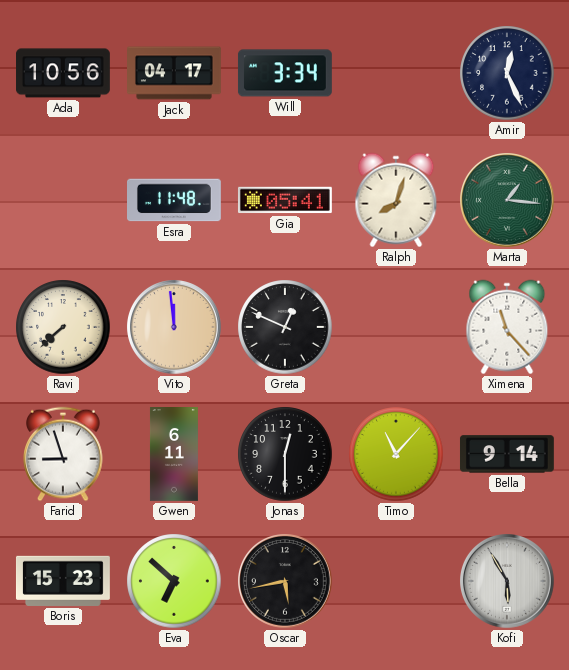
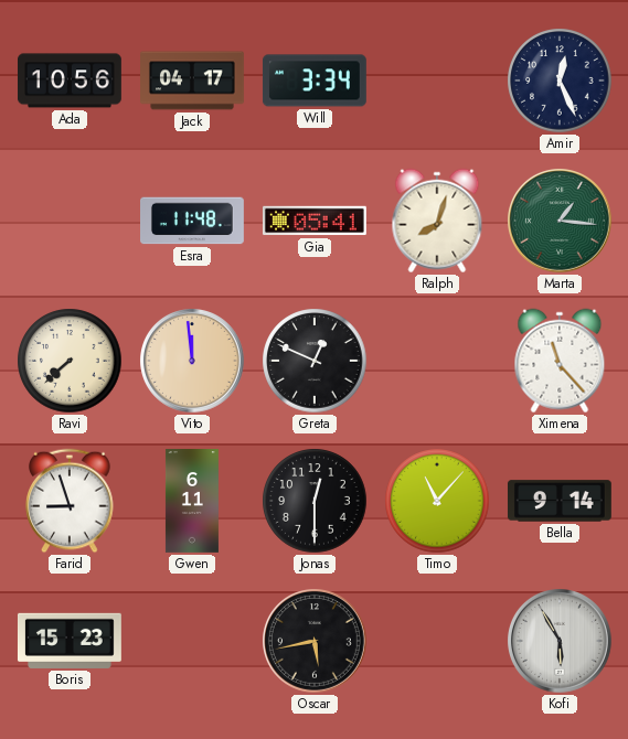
Eva: 6:52 -> none
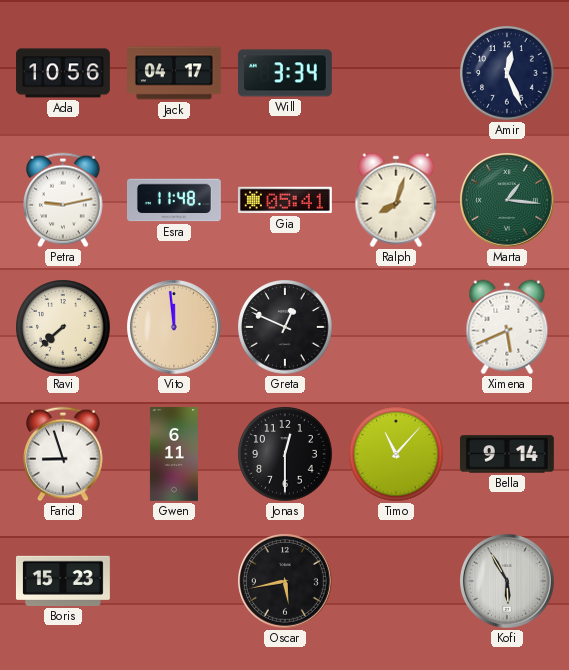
Petra: none -> 9:13
Ximena: 11:23 -> 5:41
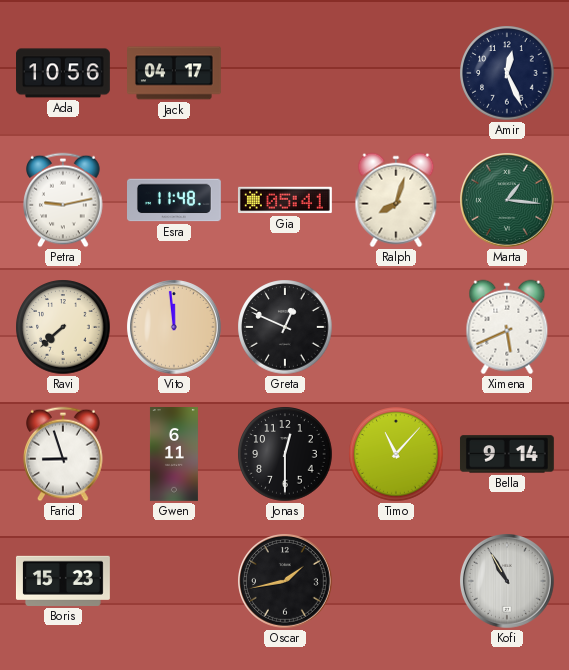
Will: 3:34 -> none
Oscar: 5:43 -> 1:43
Kofi: 5:55 -> 10:55
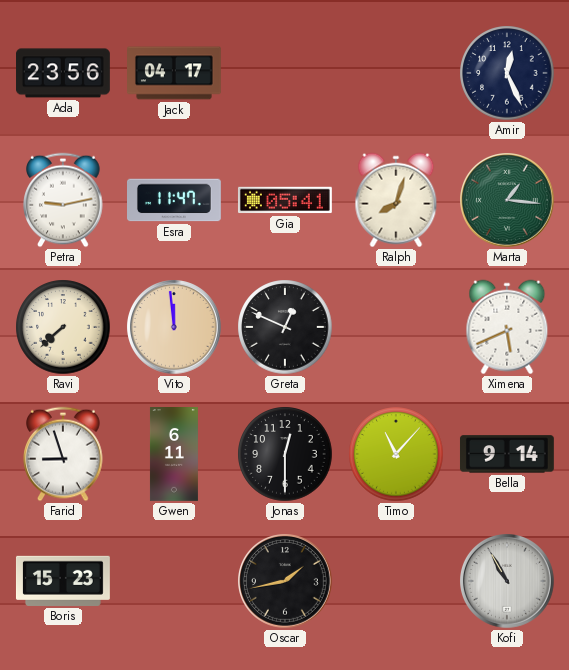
Ada: 10:56 -> 23:56
Esra: 11:48 -> 11:47
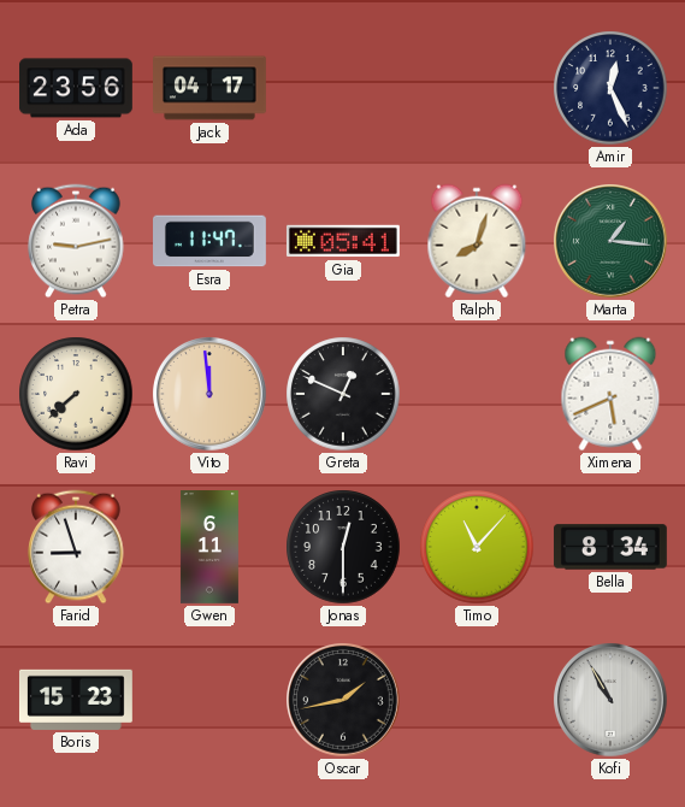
Bella: 9:14 -> 8:34
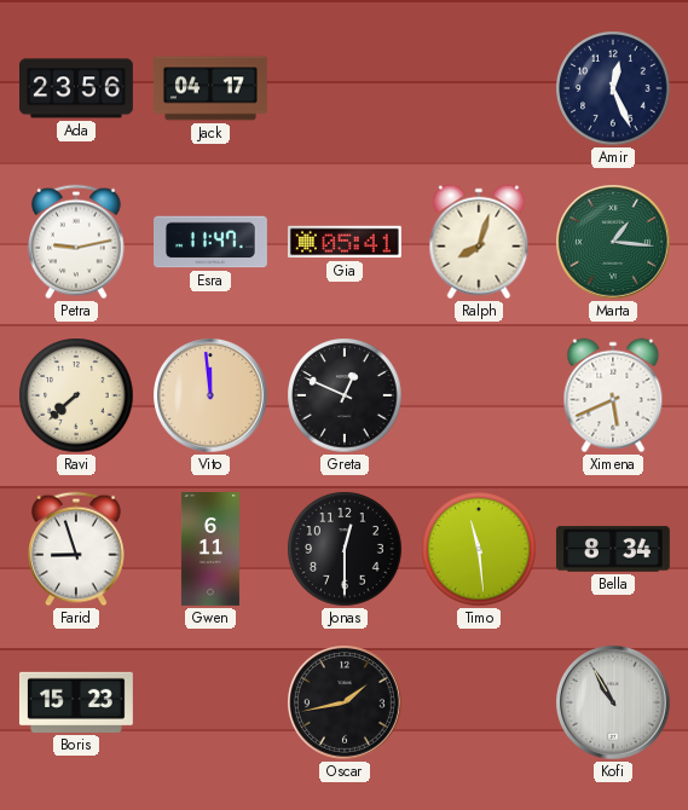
Timo: 11:07 -> 11:29
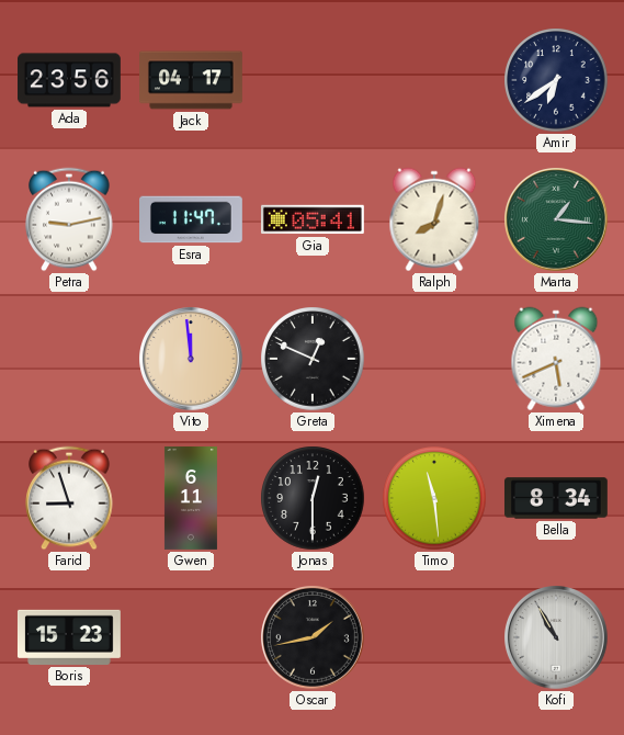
Amir: 12:26 -> 6:39
Ravi: 7:38 -> none
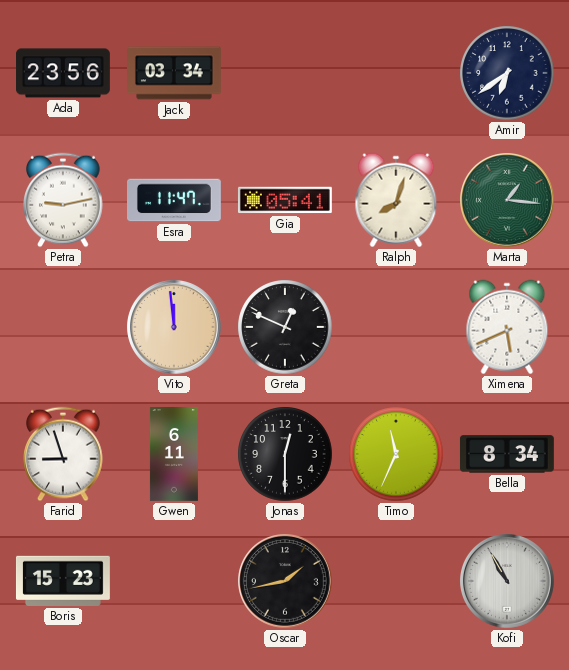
Jack: 04:17 -> 03:34
Timo: 11:29 -> 11:34
